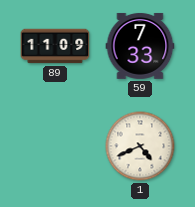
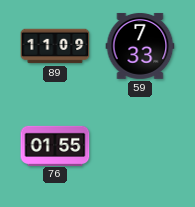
76: none -> 01:55
1: 4:41 -> none
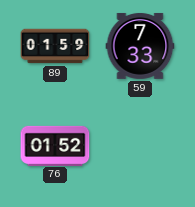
89: 11:09 -> 01:59
76: 01:55 -> 01:52
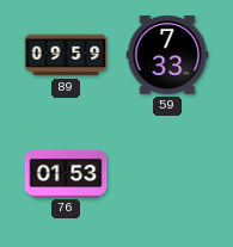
89: 01:59 -> 09:59
76: 01:52 -> 01:53
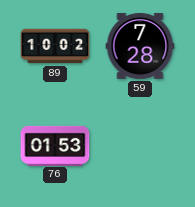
89: 09:59 -> 10:02
59: 7:33 -> 7:28
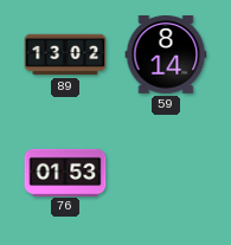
89: 10:02 -> 13:02
59: 7:28 -> 8:14
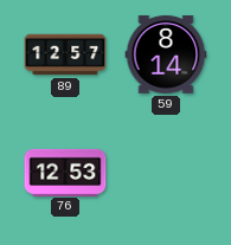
89: 13:02 -> 12:57
76: 01:53 -> 12:53
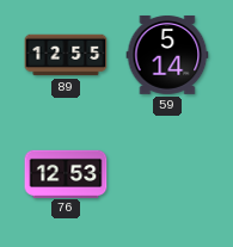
89: 12:57 -> 12:55
59: 8:14 -> 5:14
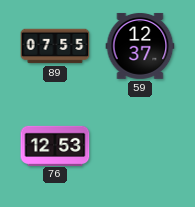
89: 12:55 -> 07:55
59: 5:14 -> 12:37
